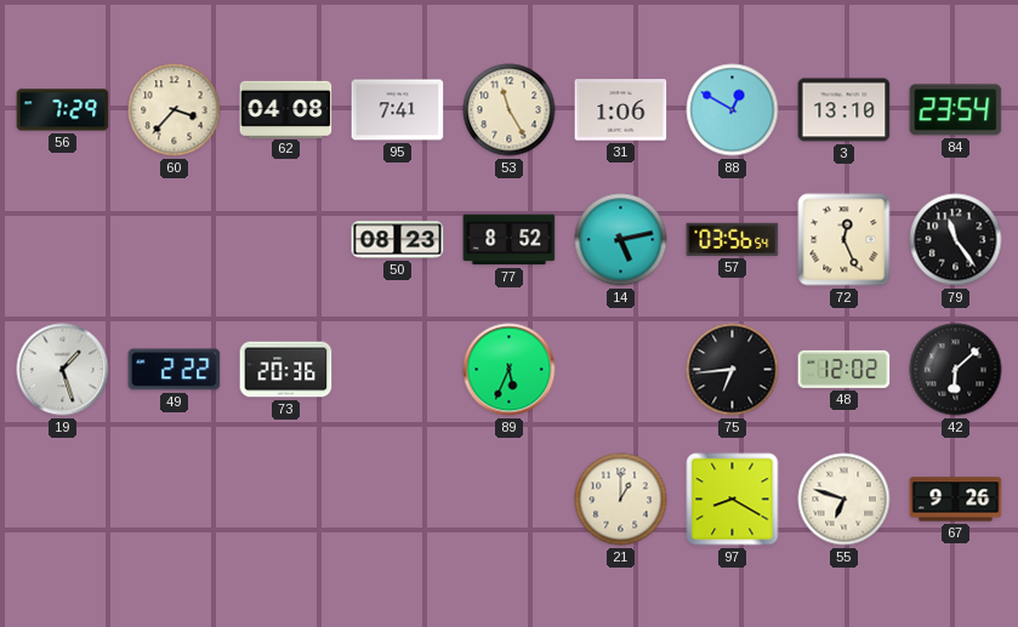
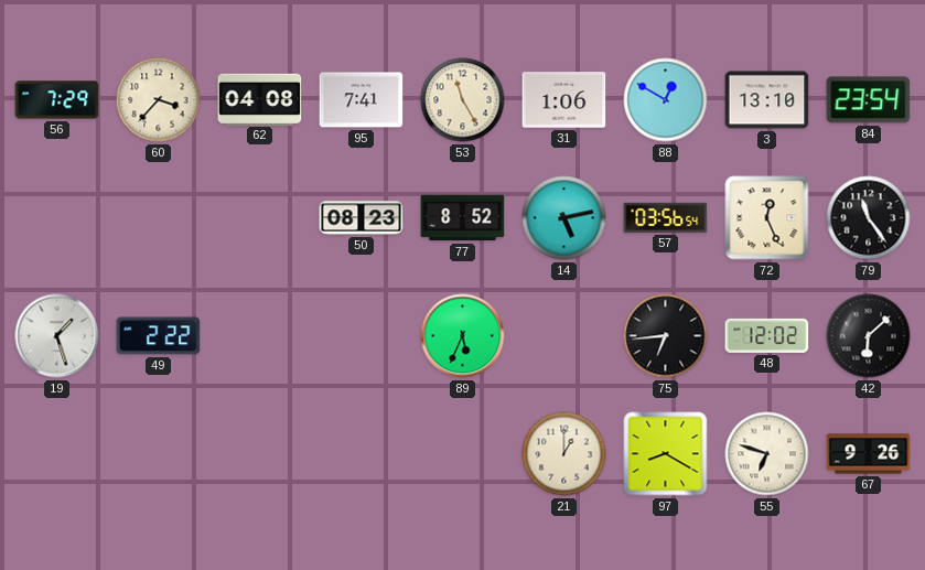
73: 20:36 -> none
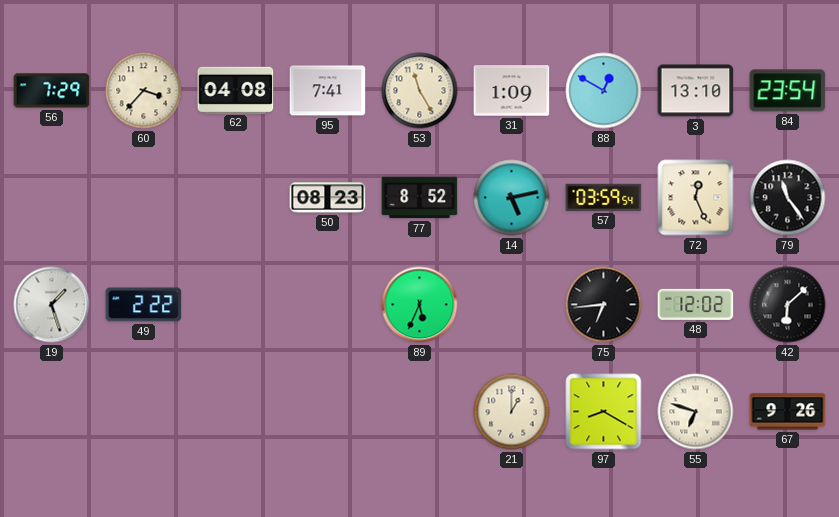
31: 1:06 -> 1:09
57: 03:56 -> 03:59
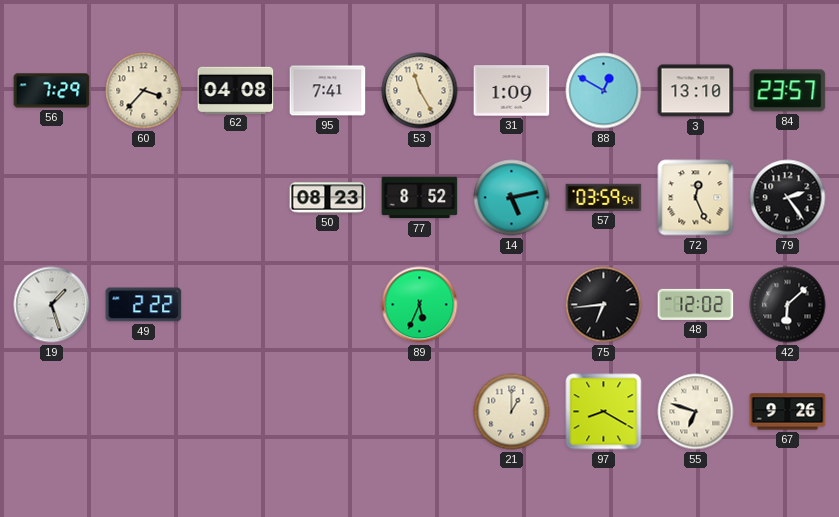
84: 23:54 -> 23:57
79: 11:24 -> 2:24
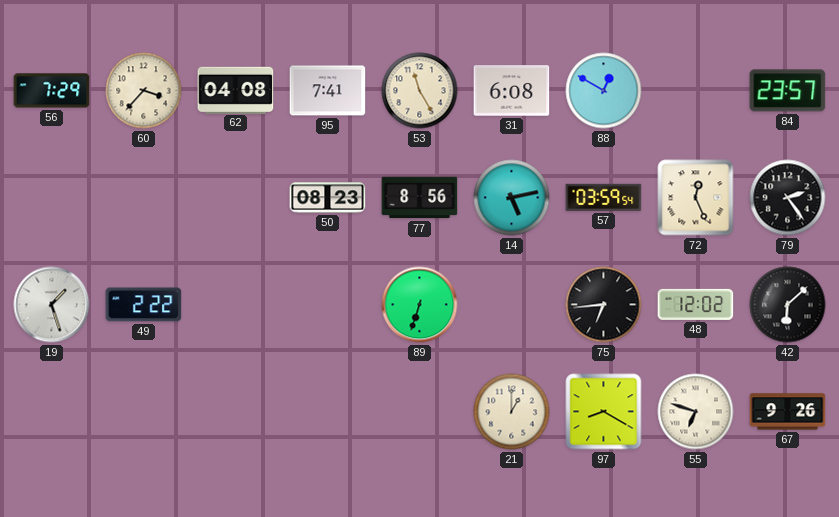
31: 1:09 -> 6:08
3: 13:10 -> none
77: 8:52 -> 8:56
89: 5:34 -> 6:33
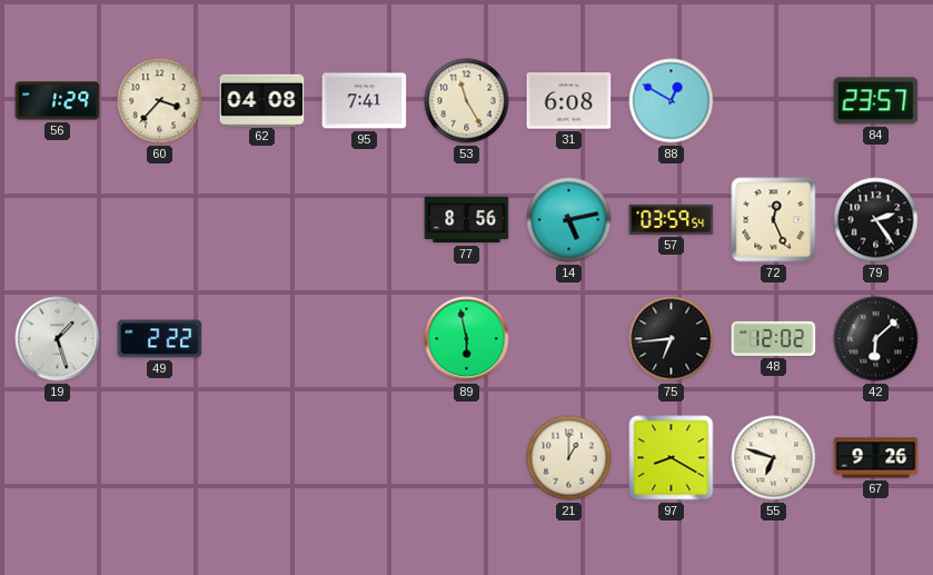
56: 7:29 -> 1:29
50: 08:23 -> none
89: 6:33 -> 5:58
